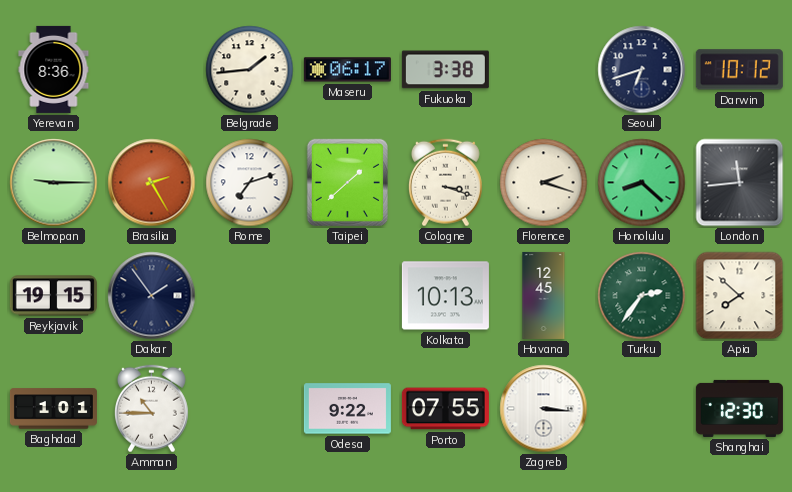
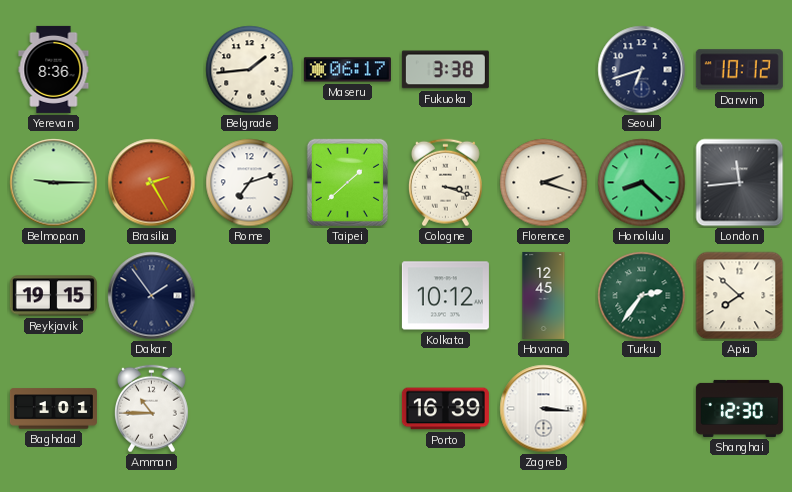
Kolkata: 10:13 -> 10:12
Odesa: 9:22 -> none
Porto: 07:55 -> 16:39
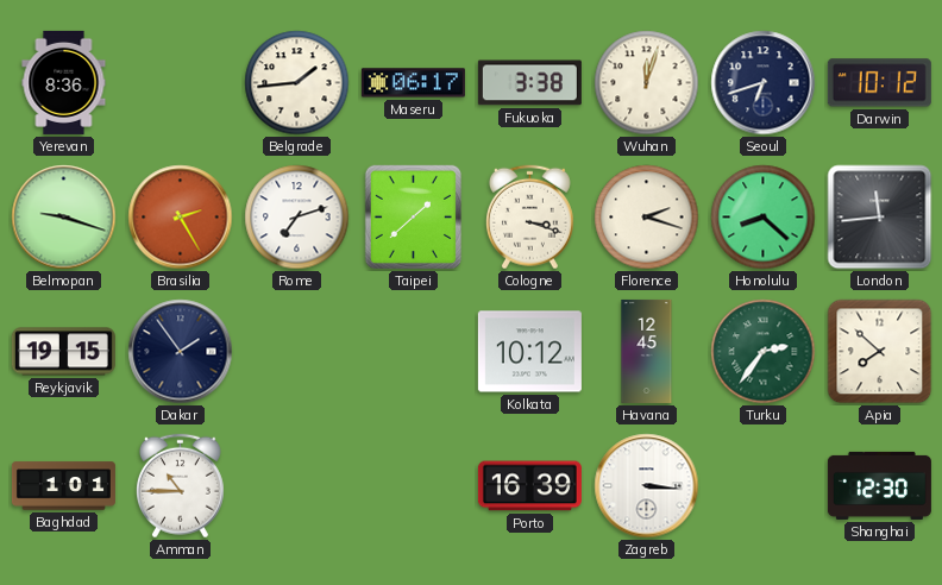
Wuhan: none -> 12:03
Belmopan: 9:15 -> 9:18
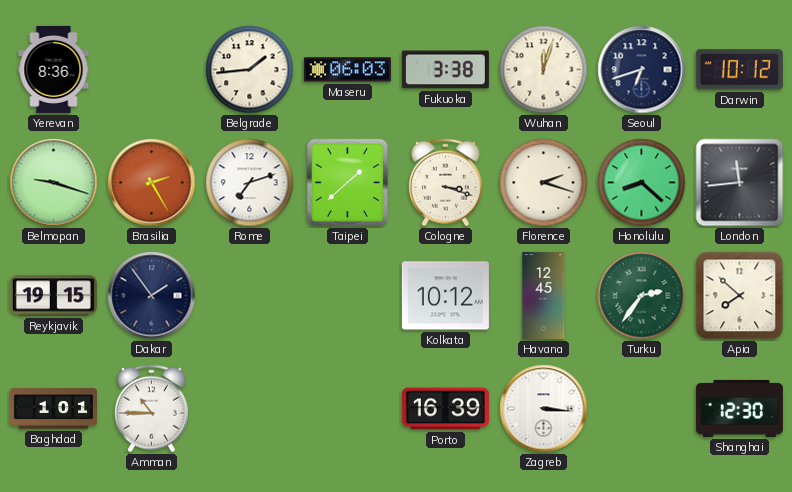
Maseru: 06:17 -> 06:03
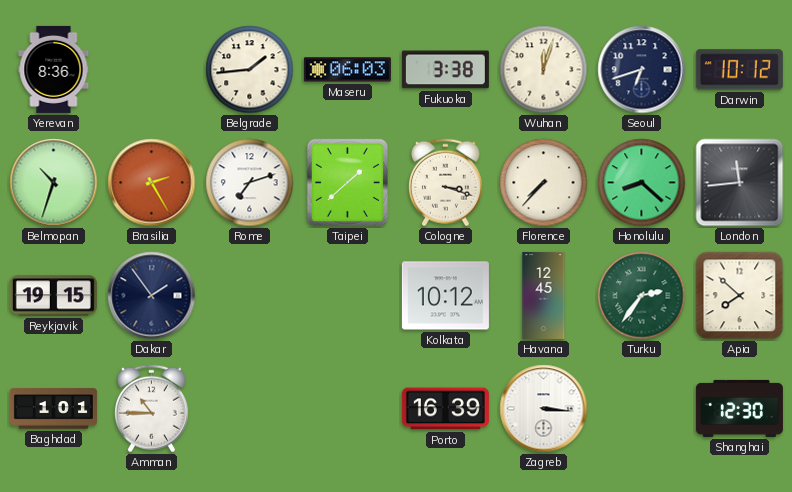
Belmopan: 9:18 -> 10:33
Florence: 2:18 -> 7:37
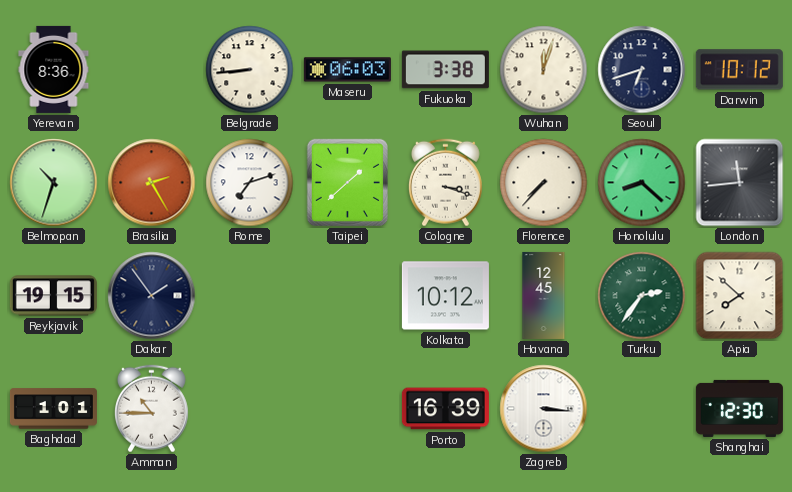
Belgrade: 1:44 -> 8:44
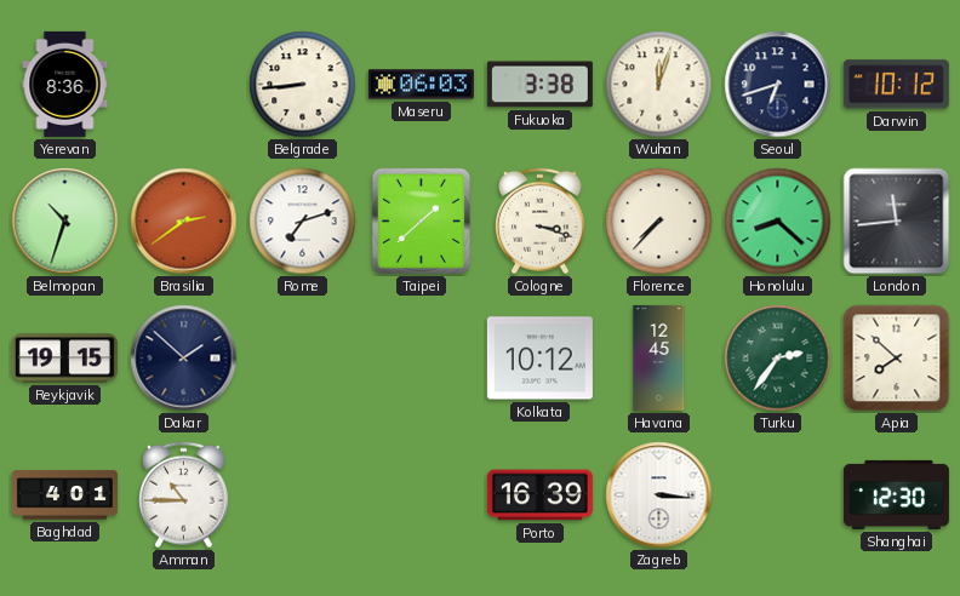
Brasilia: 2:25 -> 2:39
Dakar: 1:54 -> 1:52
Baghdad: 1:01 -> 4:01
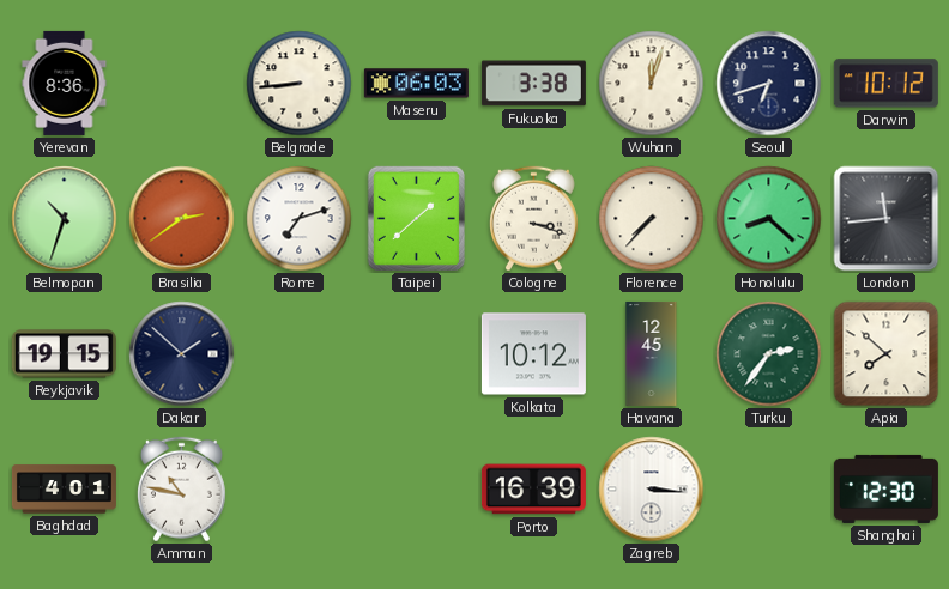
Amman: 10:45 -> 10:47
